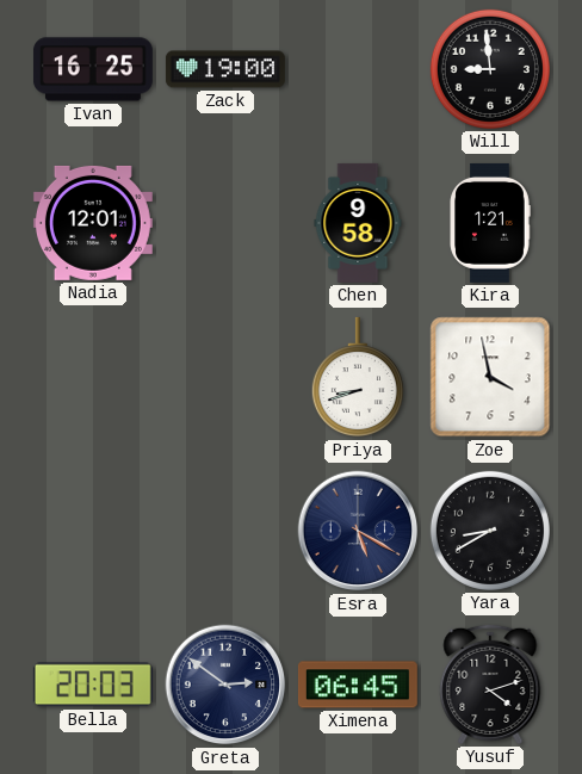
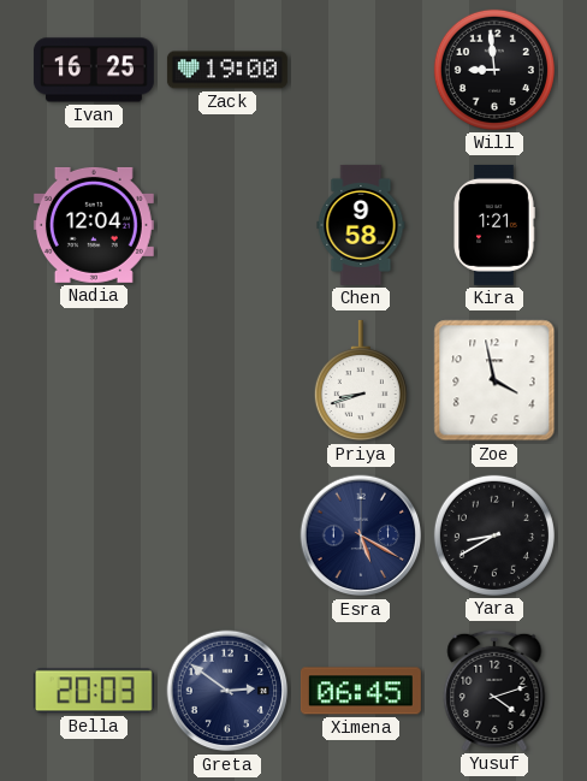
Nadia: 12:01 -> 12:04
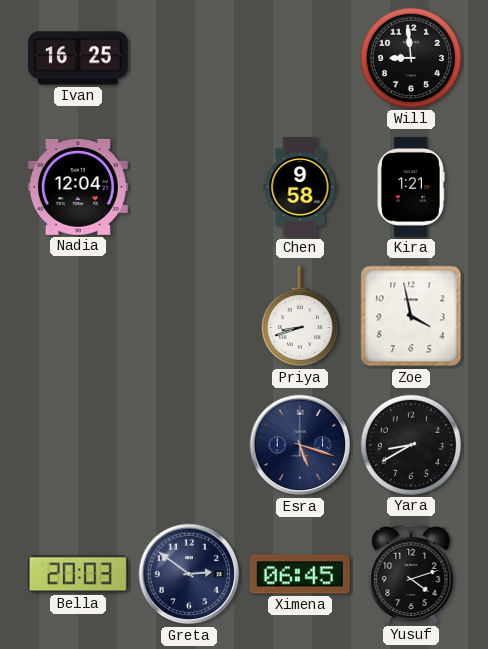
Zack: 19:00 -> none
Esra: 5:20 -> 5:18
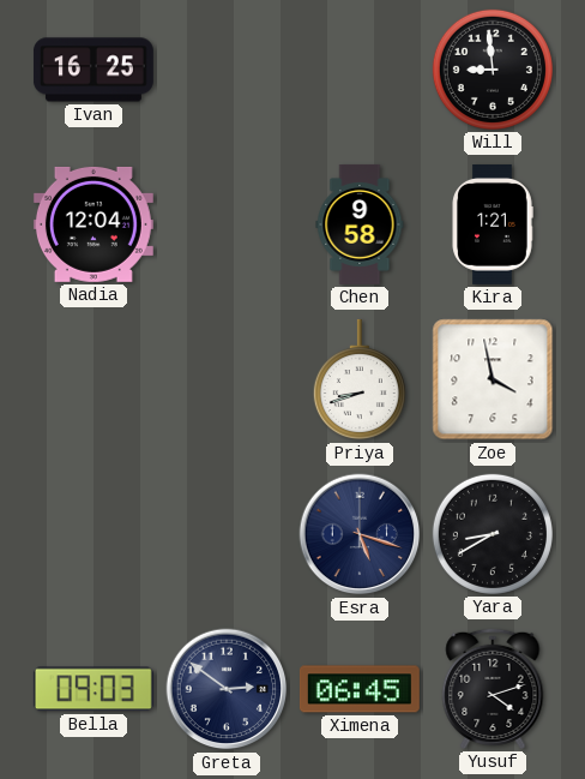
Bella: 20:03 -> 09:03
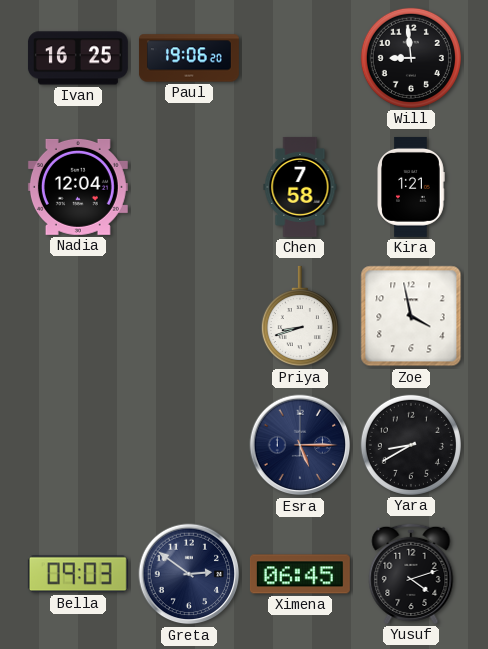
Paul: none -> 19:06
Chen: 9:58 -> 7:58
Esra: 5:18 -> 5:15
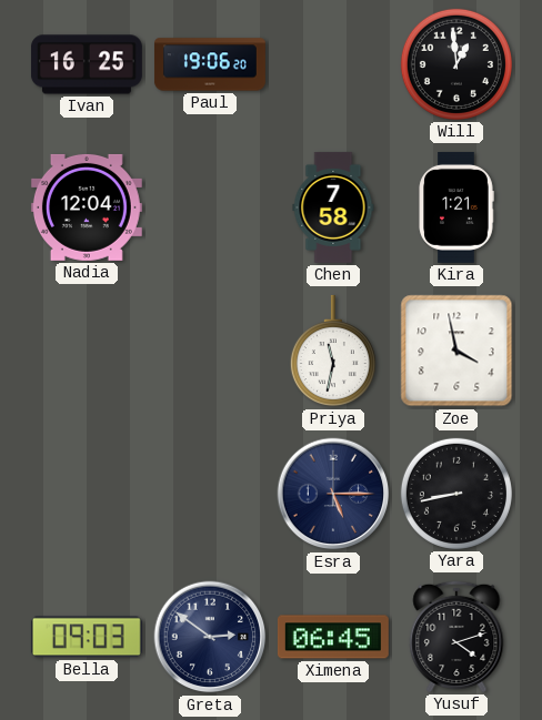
Will: 8:59 -> 12:59
Priya: 8:42 -> 11:32
Yara: 8:40 -> 8:43
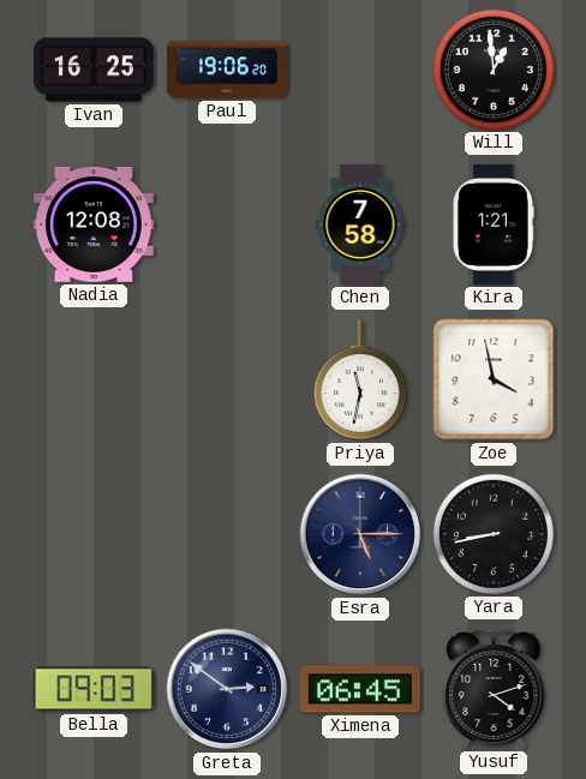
Nadia: 12:04 -> 12:08
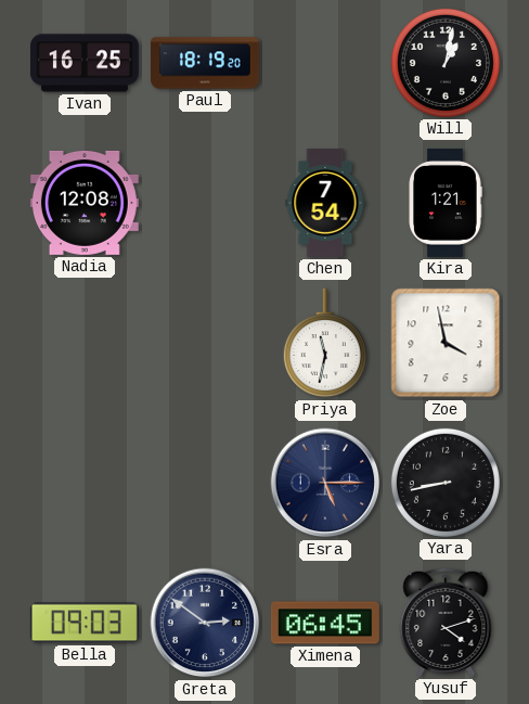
Paul: 19:06 -> 18:19
Will: 12:59 -> 1:02
Chen: 7:58 -> 7:54
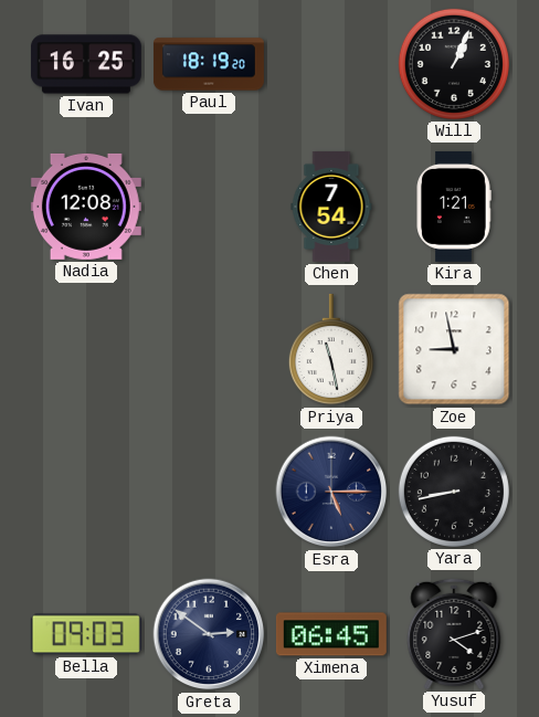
Will: 1:02 -> 1:04
Priya: 11:32 -> 11:28
Zoe: 3:58 -> 8:58
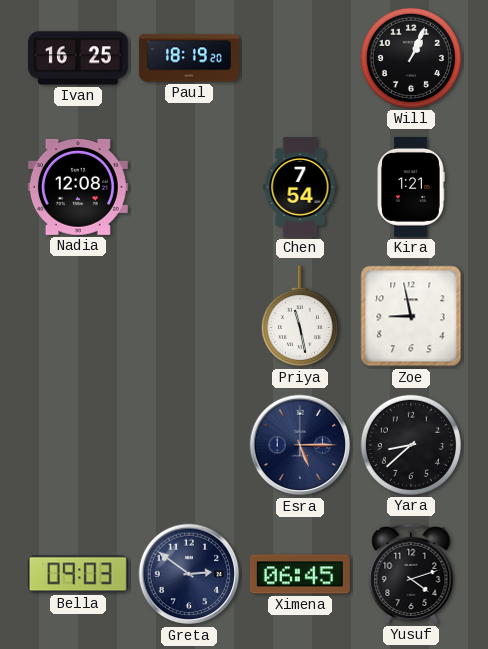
Yara: 8:43 -> 8:38
